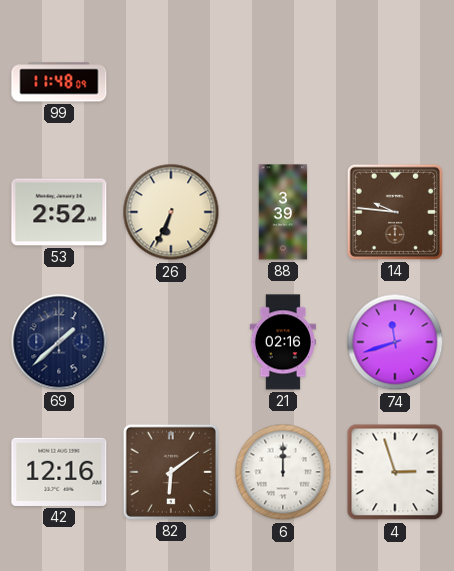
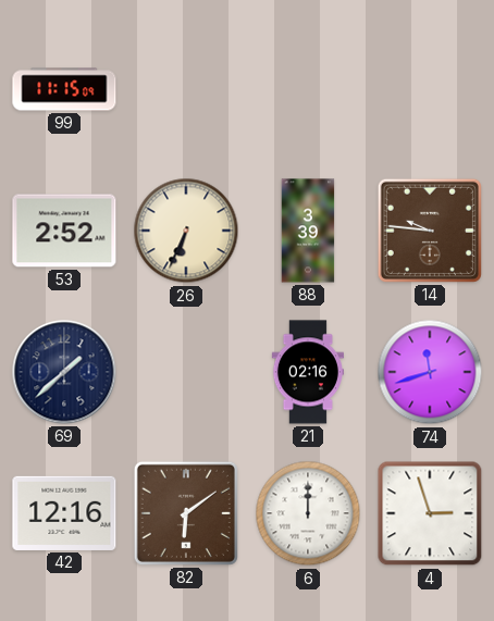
99: 11:48 -> 11:15
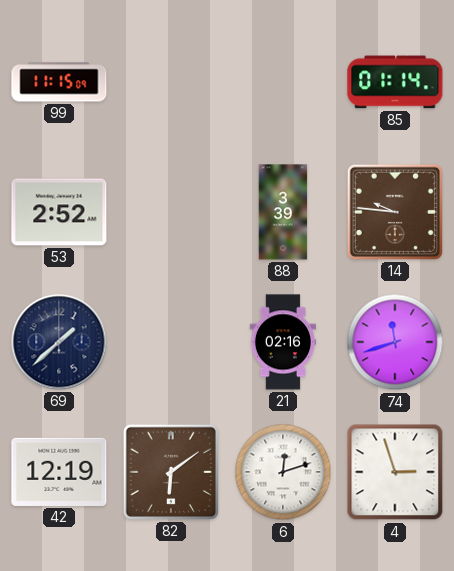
85: none -> 01:14
26: 6:34 -> none
42: 12:16 -> 12:19
6: 12:00 -> 12:12
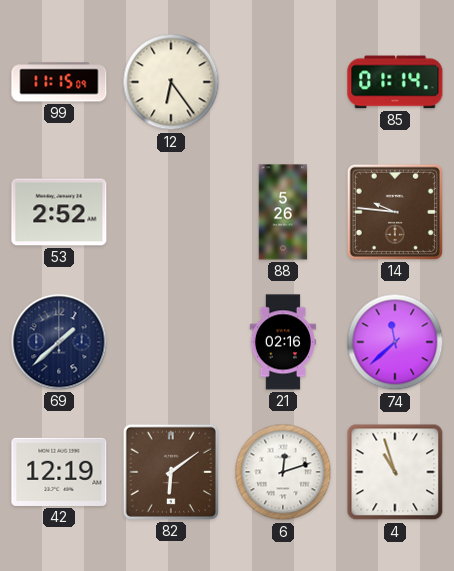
12: none -> 6:24
88: 3:39 -> 5:26
74: 11:42 -> 11:38
4: 2:57 -> 10:57
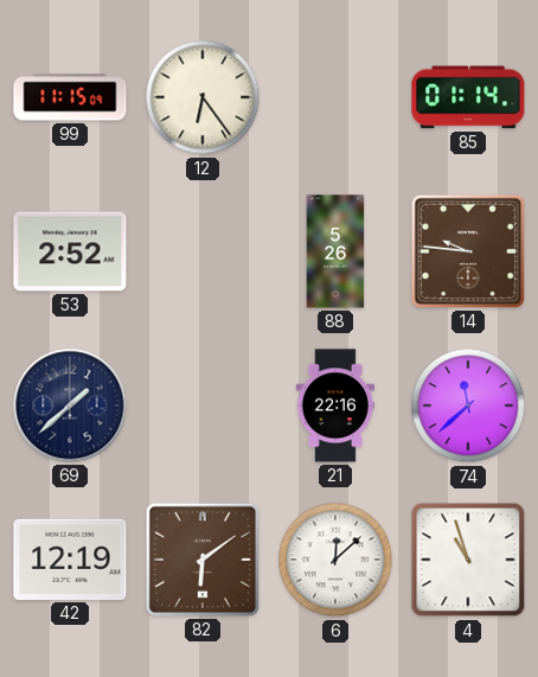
21: 02:16 -> 22:16
6: 12:12 -> 12:08
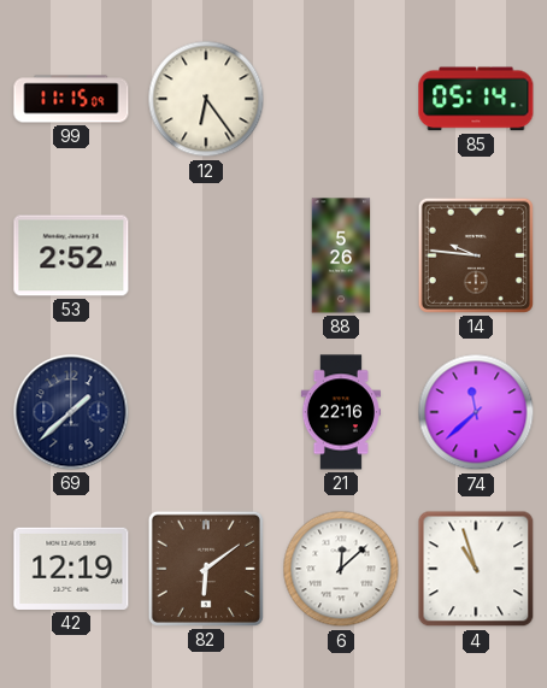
85: 01:14 -> 05:14
